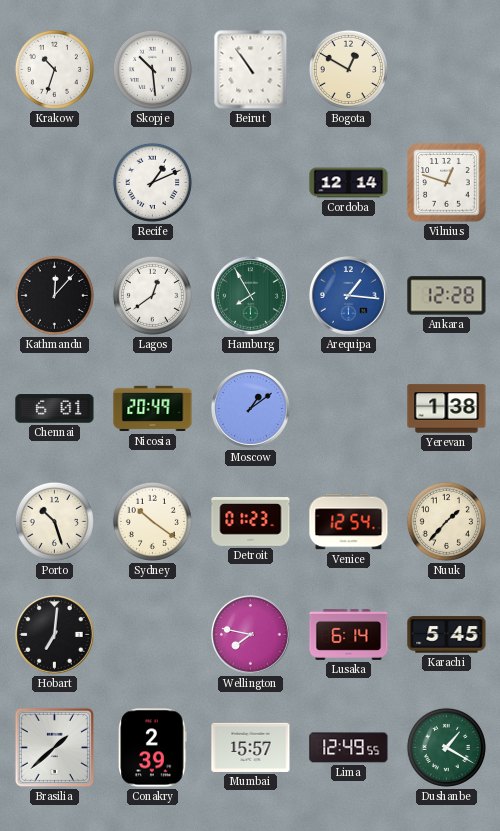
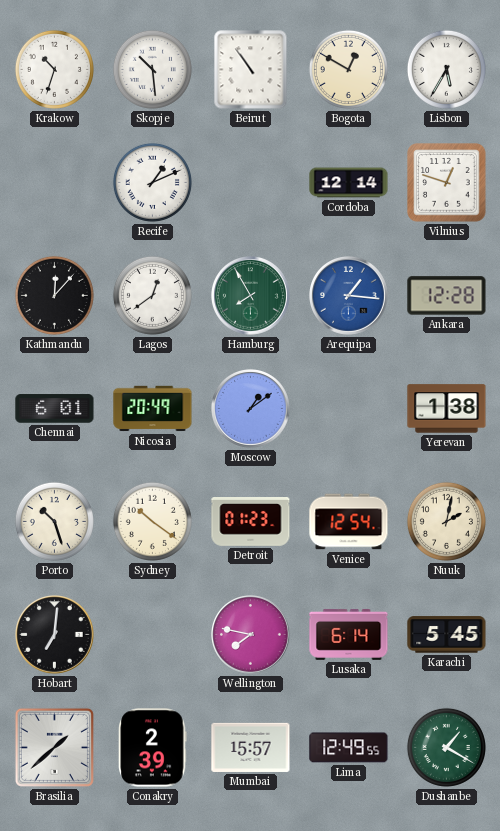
Lisbon: none -> 5:35
Nuuk: 1:37 -> 2:02
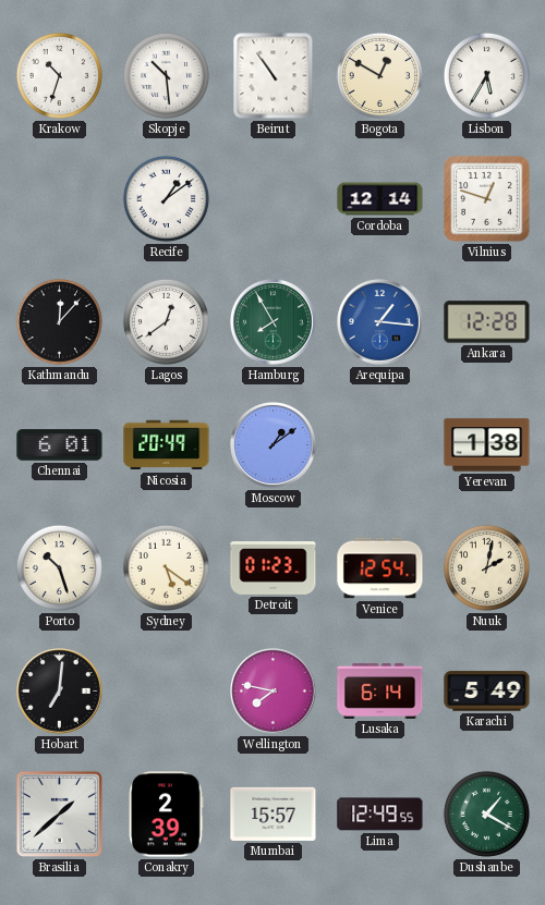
Recife: 1:11 -> 1:09
Sydney: 10:21 -> 5:21
Karachi: 5:45 -> 5:49
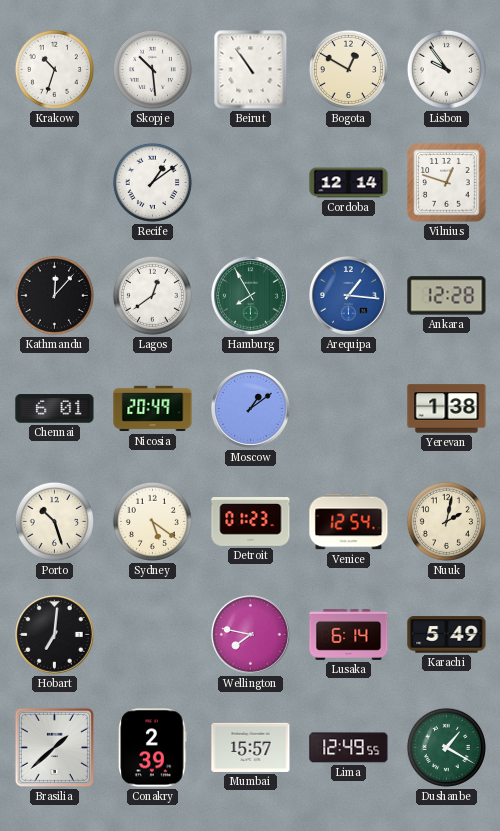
Lisbon: 5:35 -> 9:54
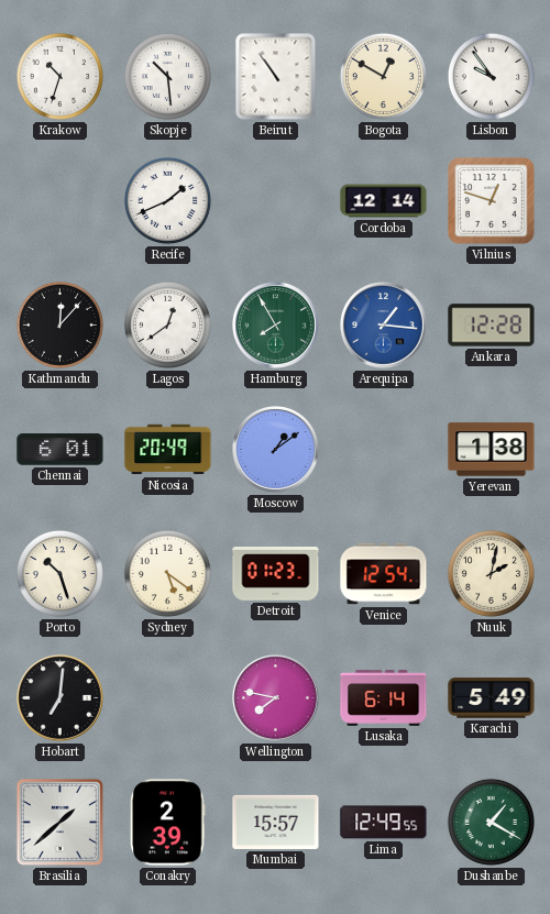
Recife: 1:09 -> 1:41
